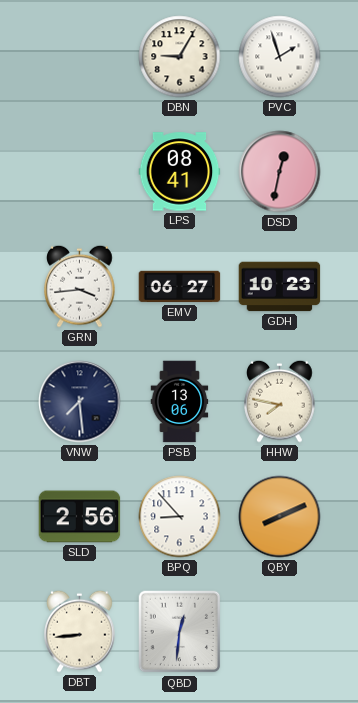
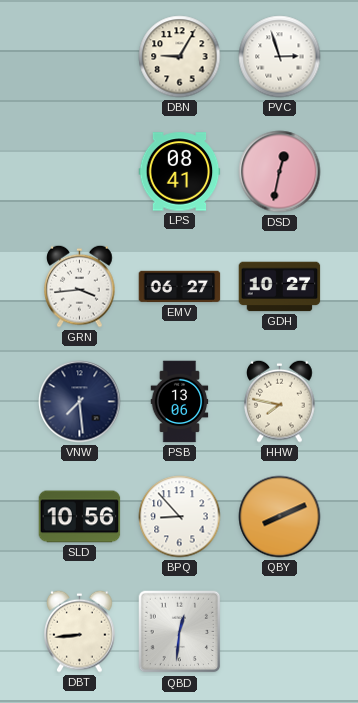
PVC: 1:57 -> 2:57
GDH: 10:23 -> 10:27
SLD: 2:56 -> 10:56
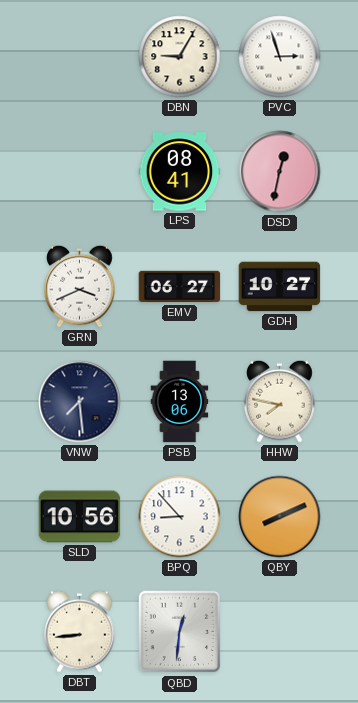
GRN: 3:44 -> 3:41
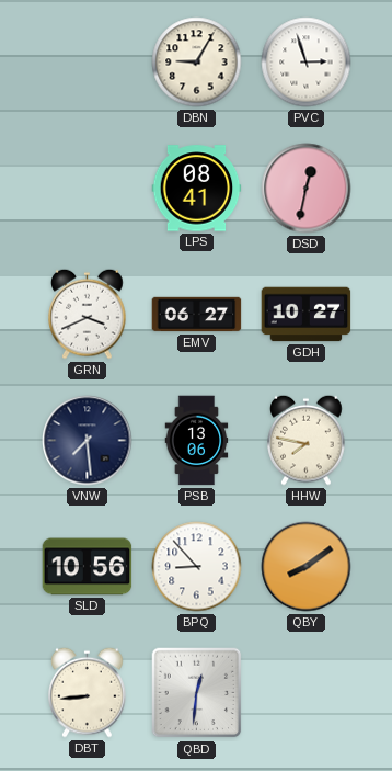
QBY: 8:11 -> 8:09
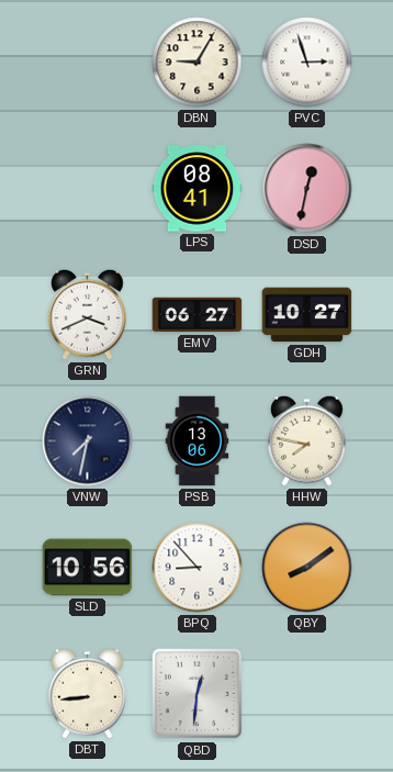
VNW: 7:29 -> 7:32
